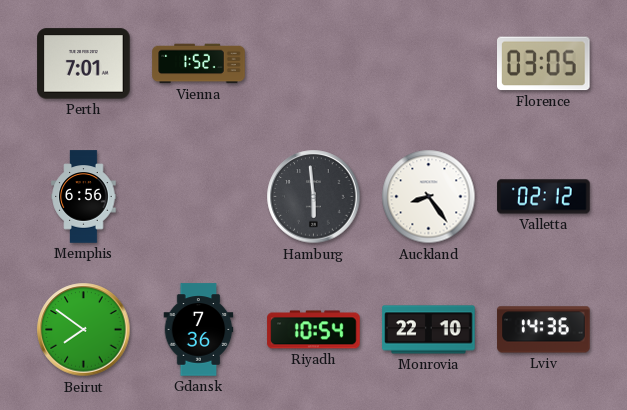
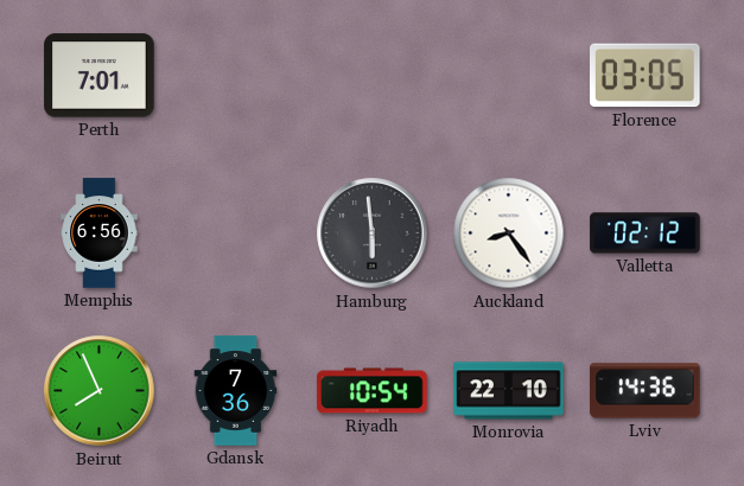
Vienna: 1:52 -> none
Beirut: 7:51 -> 7:56
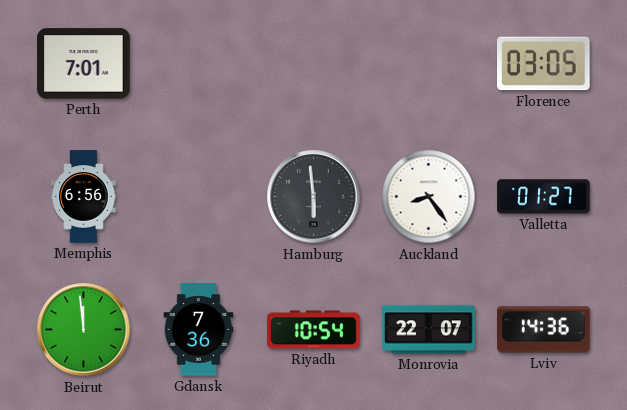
Valletta: 02:12 -> 01:27
Beirut: 7:56 -> 11:59
Monrovia: 22:10 -> 22:07
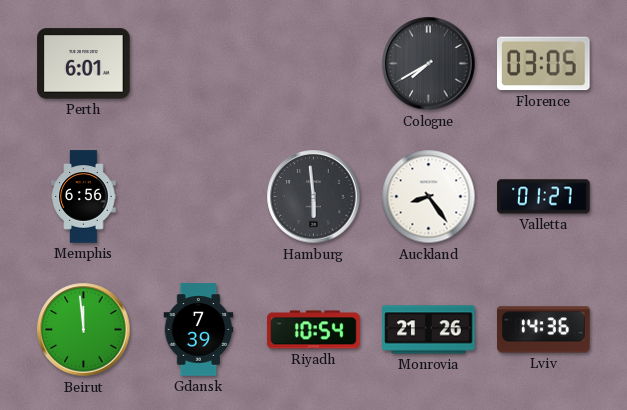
Perth: 7:01 -> 6:01
Cologne: none -> 7:40
Gdansk: 7:36 -> 7:39
Monrovia: 22:07 -> 21:26
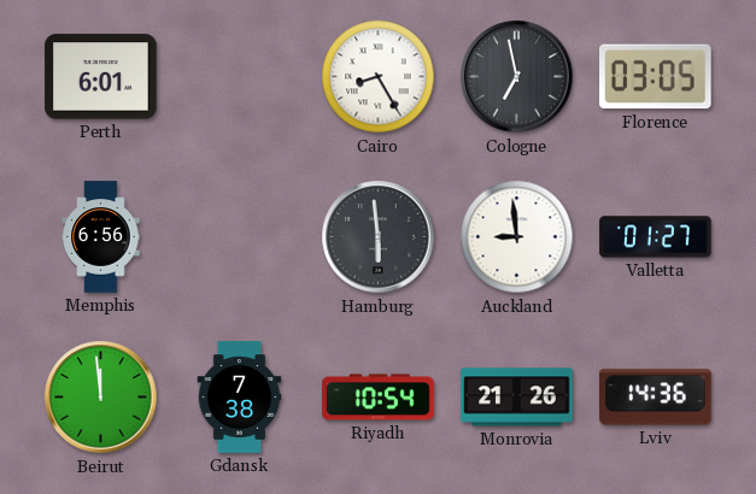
Cairo: none -> 8:25
Cologne: 7:40 -> 6:58
Auckland: 8:24 -> 8:59
Gdansk: 7:39 -> 7:38
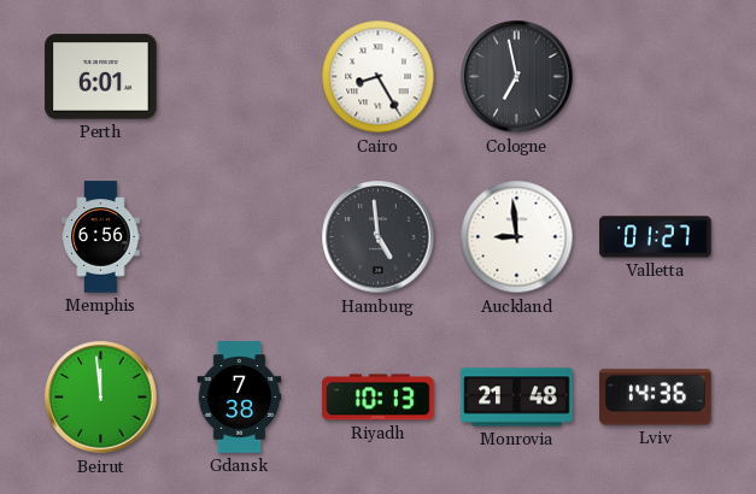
Florence: 03:05 -> none
Hamburg: 5:59 -> 4:59
Riyadh: 10:54 -> 10:13
Monrovia: 21:26 -> 21:48
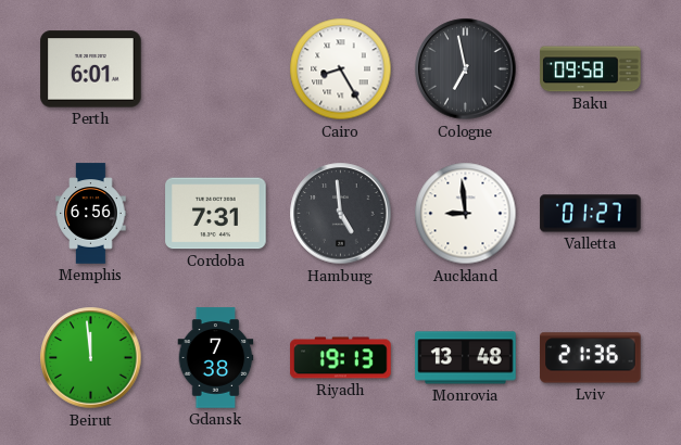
Baku: none -> 09:58
Cordoba: none -> 7:31
Riyadh: 10:13 -> 19:13
Monrovia: 21:48 -> 13:48
Lviv: 14:36 -> 21:36
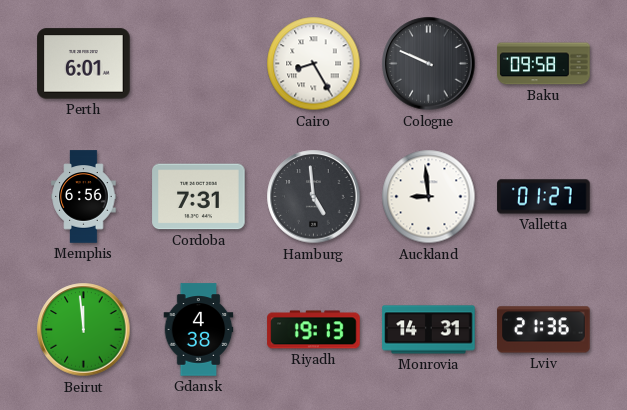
Cologne: 6:58 -> 9:49
Gdansk: 7:38 -> 4:38
Monrovia: 13:48 -> 14:31
